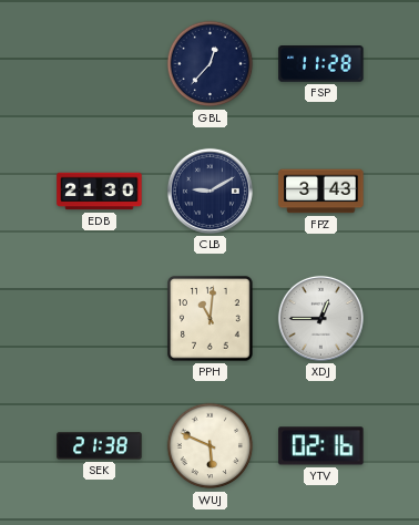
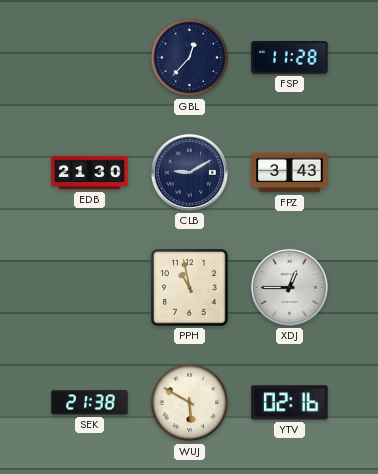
PPH: 11:01 -> 10:58
WUJ: 5:49 -> 5:50
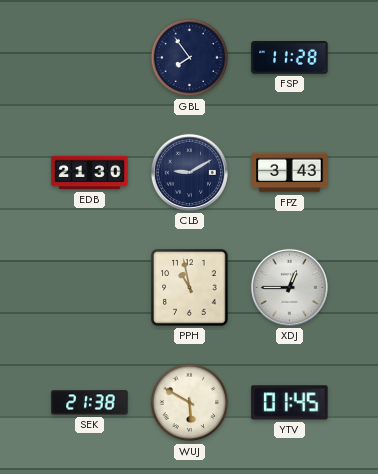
GBL: 12:37 -> 7:54
YTV: 02:16 -> 01:45
